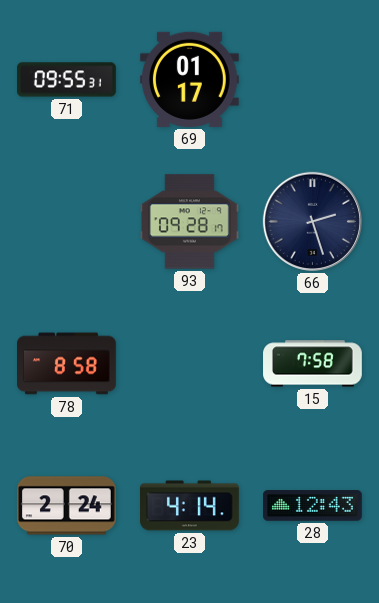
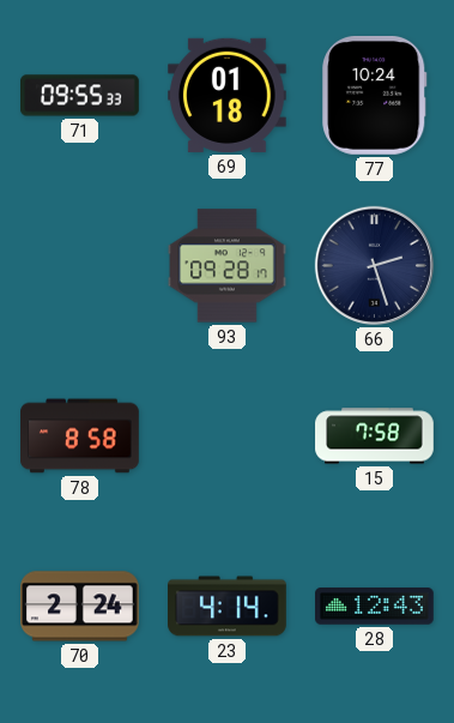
71: 09:55:31 -> 09:55:33
69: 01:17 -> 01:18
77: none -> 10:24
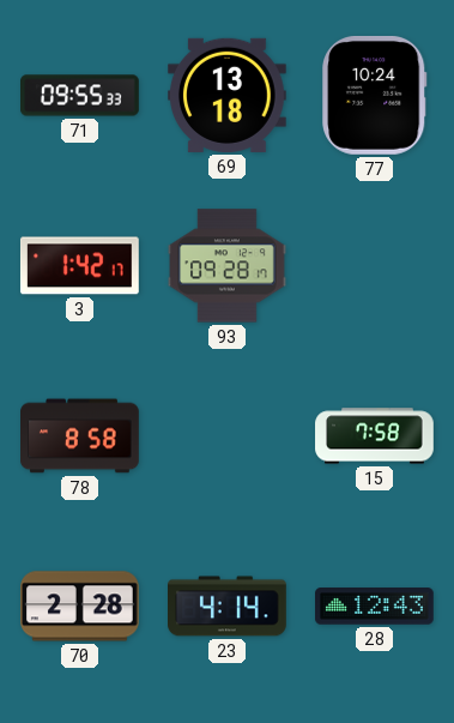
69: 01:18 -> 13:18
3: none -> 1:42
66: 2:27 -> none
70: 2:24 -> 2:28
